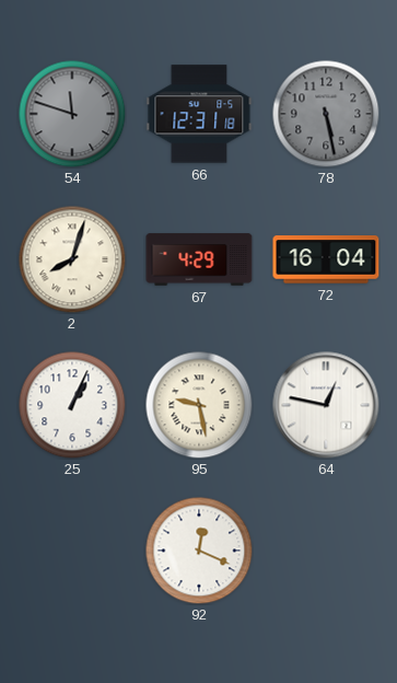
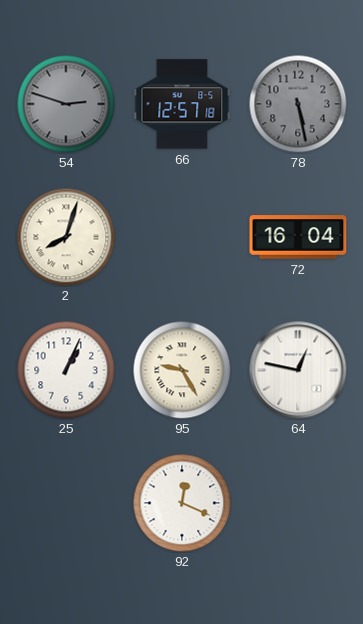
54: 11:48 -> 2:48
66: 12:31 -> 12:57
67: 4:29 -> none
95: 9:28 -> 9:25
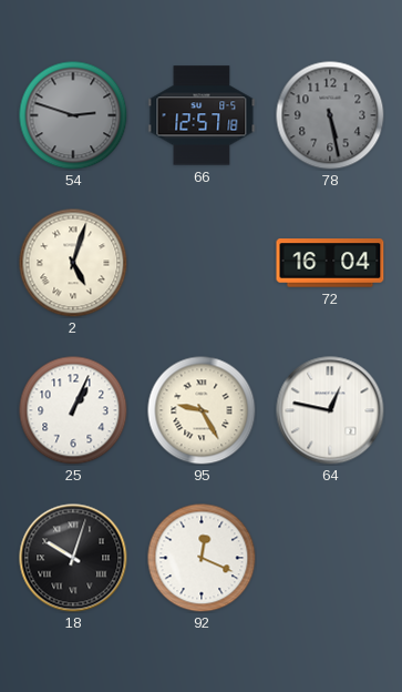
2: 8:03 -> 5:03
18: none -> 10:03
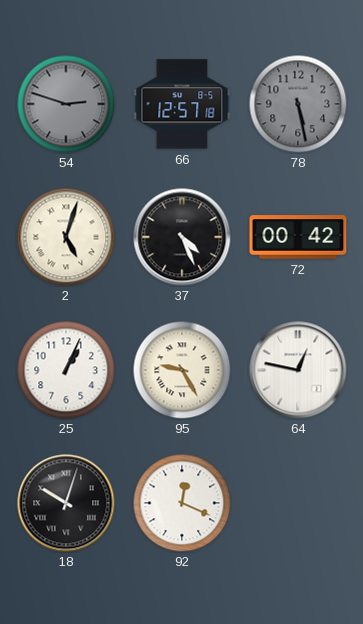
37: none -> 4:26
72: 16:04 -> 00:42
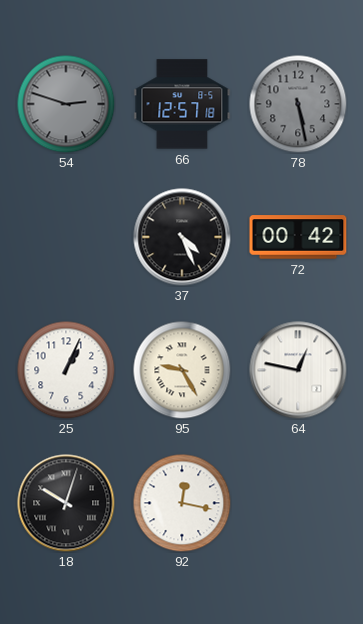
2: 5:03 -> none
92: 12:19 -> 12:17
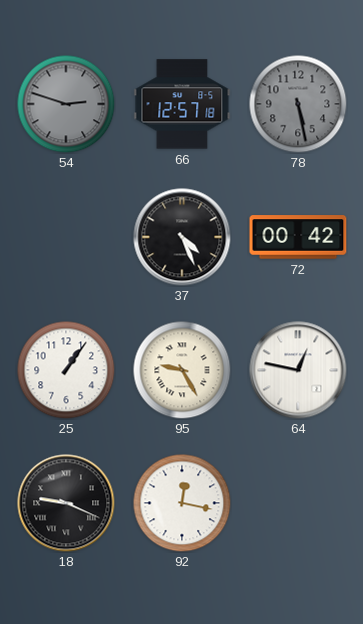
25: 1:04 -> 1:06
18: 10:03 -> 9:19
